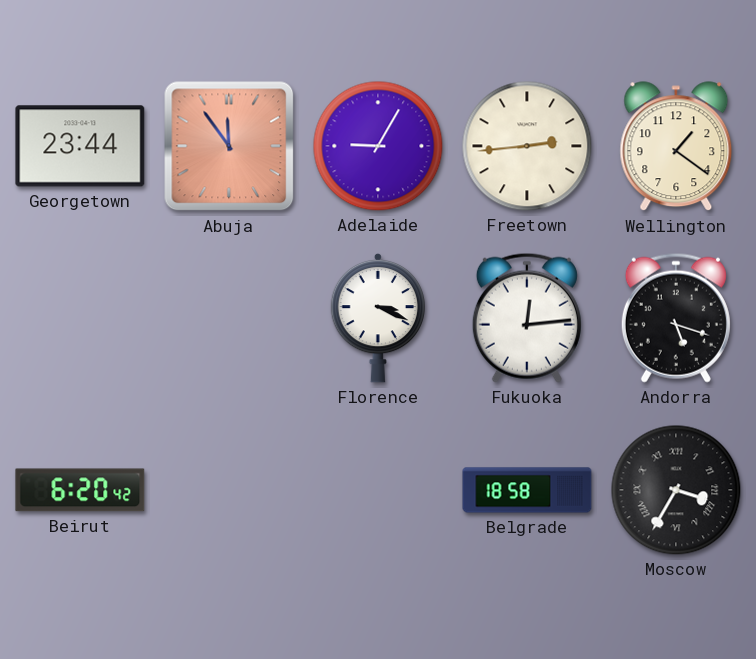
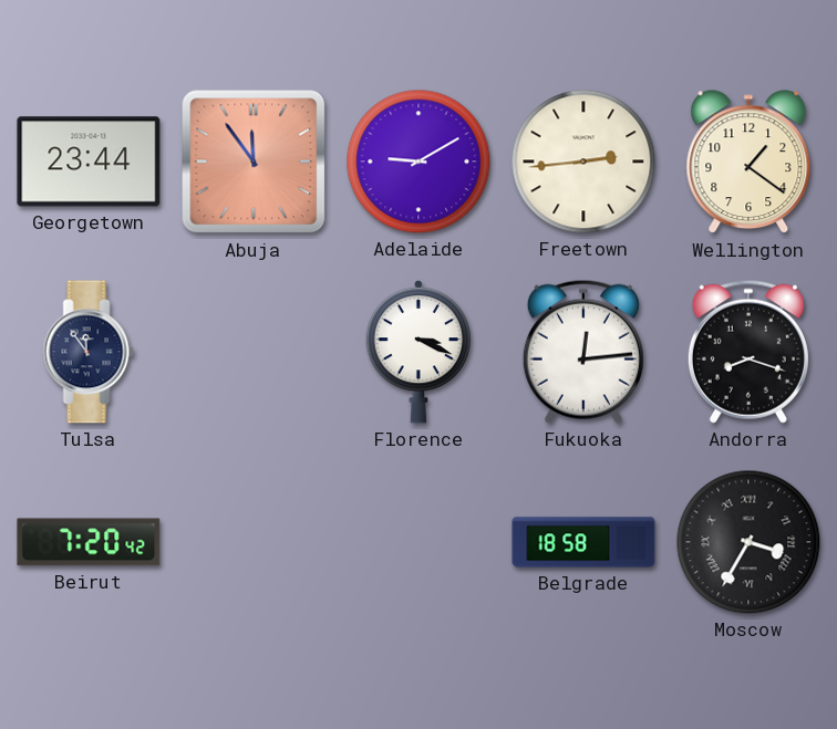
Adelaide: 9:05 -> 9:10
Tulsa: none -> 11:54
Andorra: 5:18 -> 8:18
Beirut: 6:20 -> 7:20
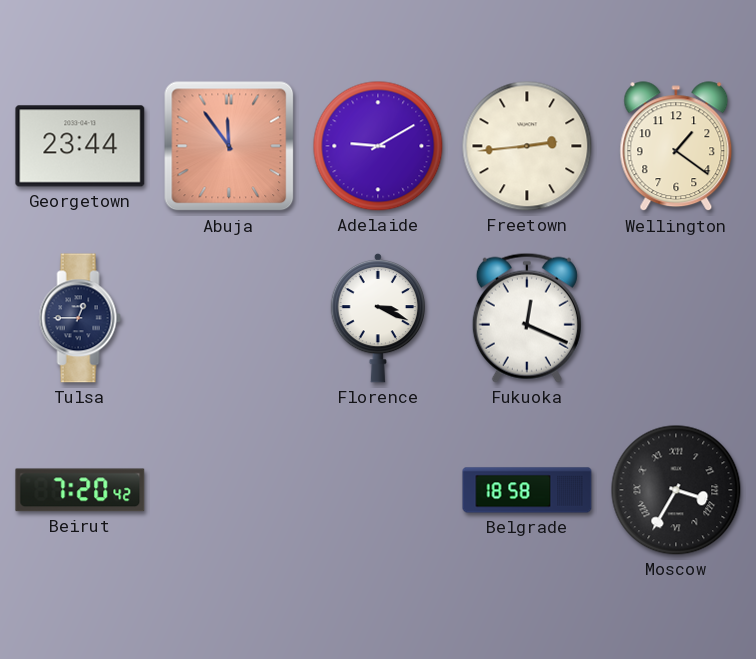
Tulsa: 11:54 -> 12:45
Fukuoka: 12:14 -> 12:19
Andorra: 8:18 -> none
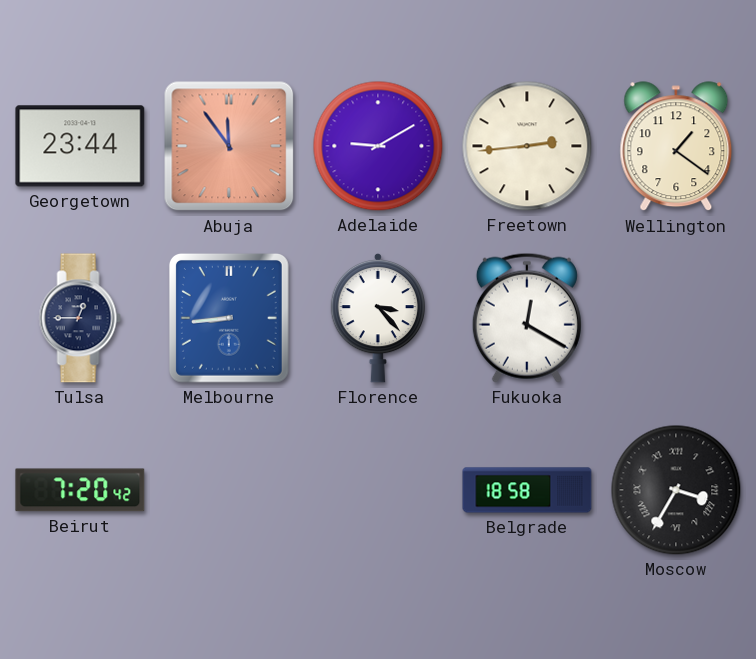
Melbourne: none -> 8:44
Florence: 3:19 -> 3:23
Fukuoka: 12:19 -> 12:20
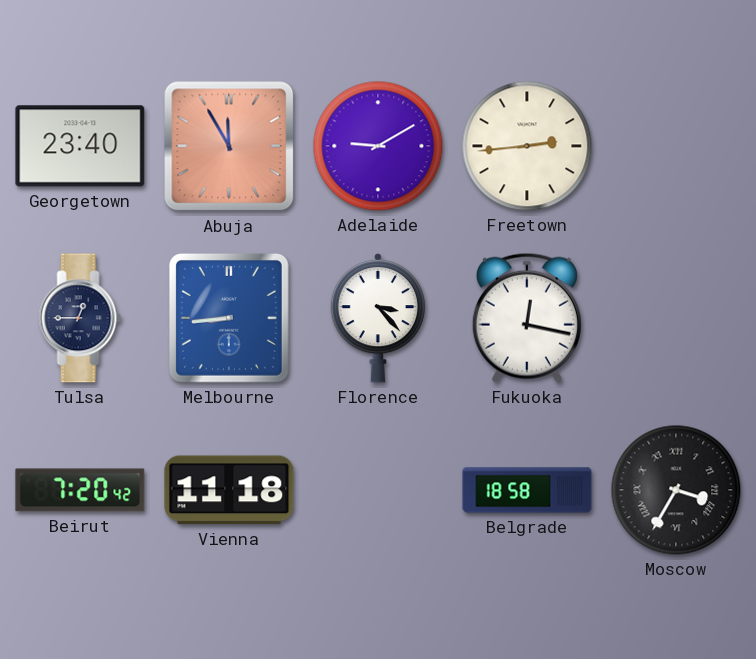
Georgetown: 23:44 -> 23:40
Abuja: 11:54 -> 11:55
Wellington: 1:21 -> none
Fukuoka: 12:20 -> 12:17
Vienna: none -> 11:18
